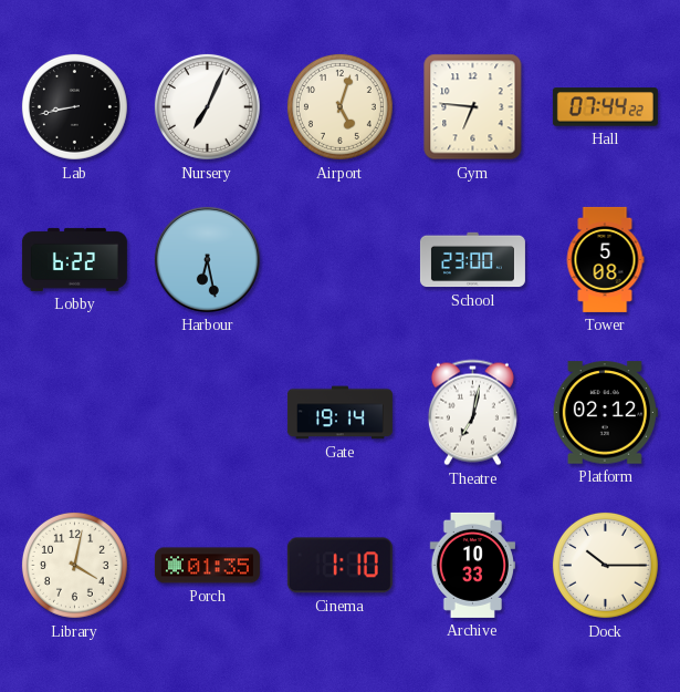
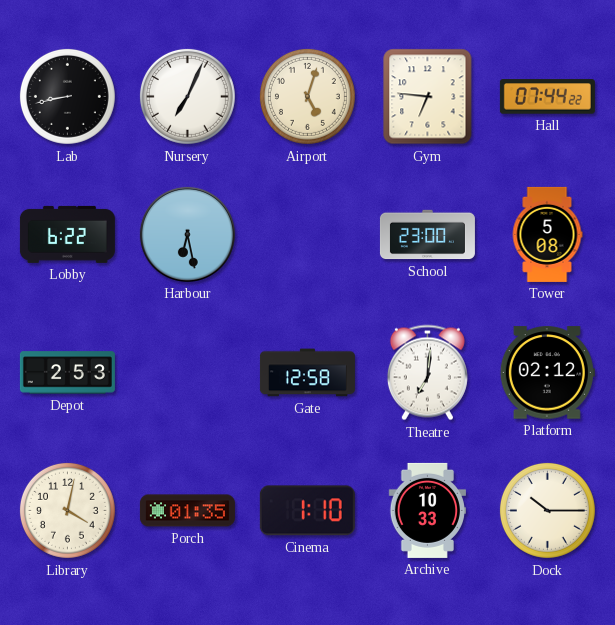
Depot: none -> 2:53
Gate: 19:14 -> 12:58
Theatre: 7:02 -> 7:01
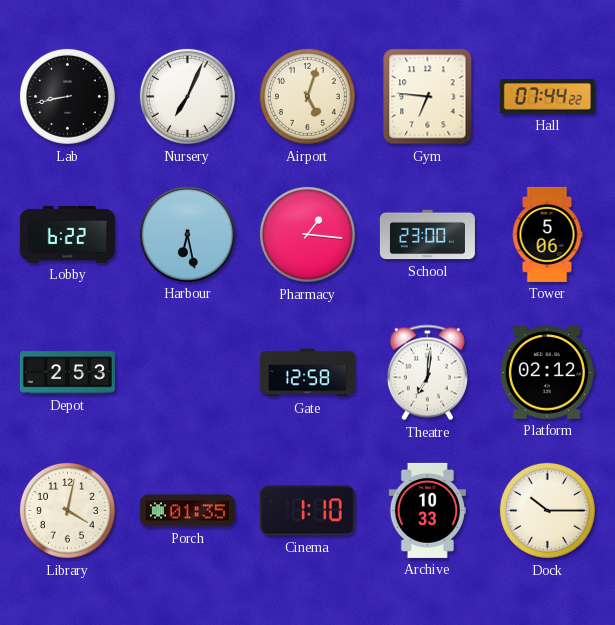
Pharmacy: none -> 1:16
Tower: 5:08 -> 5:06
